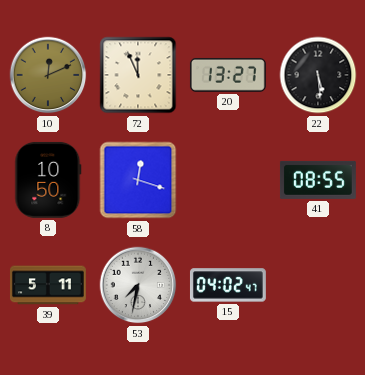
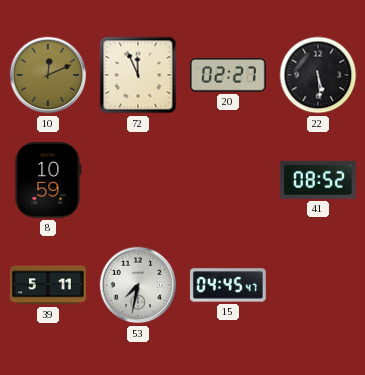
20: 13:27 -> 02:27
8: 10:50 -> 10:59
58: 12:18 -> none
41: 08:55 -> 08:52
15: 04:02 -> 04:45
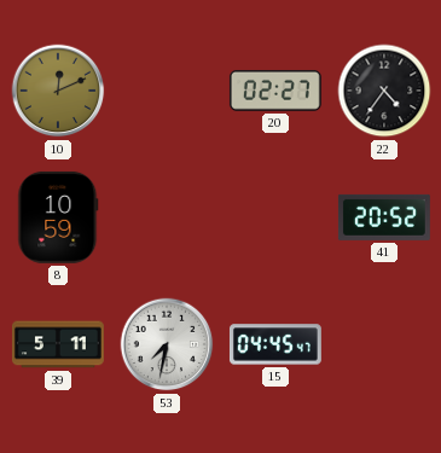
72: 11:56 -> none
22: 5:29 -> 4:36
41: 08:52 -> 20:52
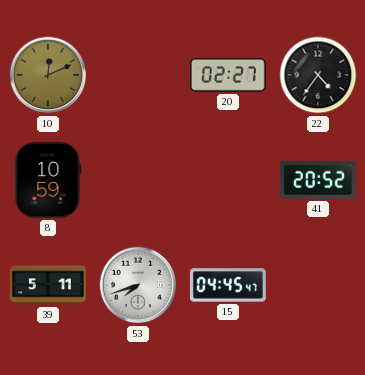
53: 7:32 -> 7:42
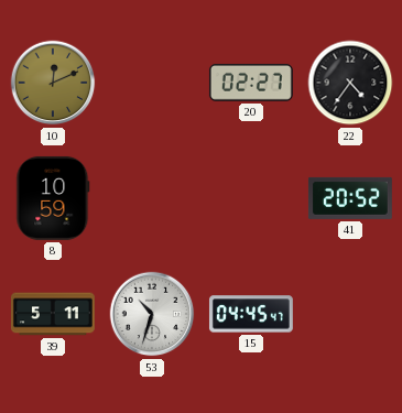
53: 7:42 -> 10:33
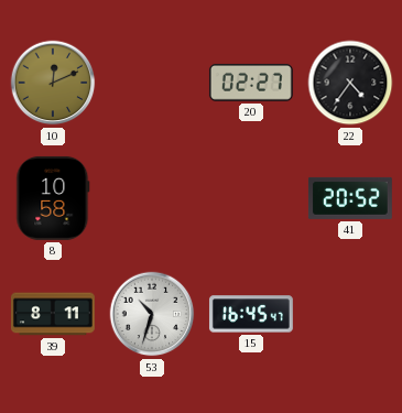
8: 10:59 -> 10:58
39: 5:11 -> 8:11
15: 04:45 -> 16:45
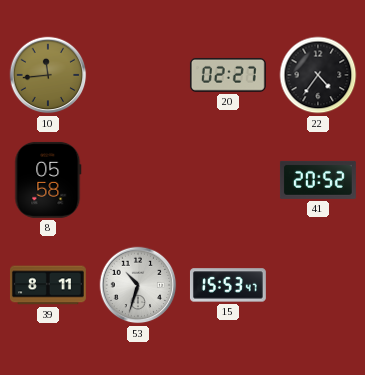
10: 12:11 -> 11:44
8: 10:58 -> 05:58
15: 16:45 -> 15:53
